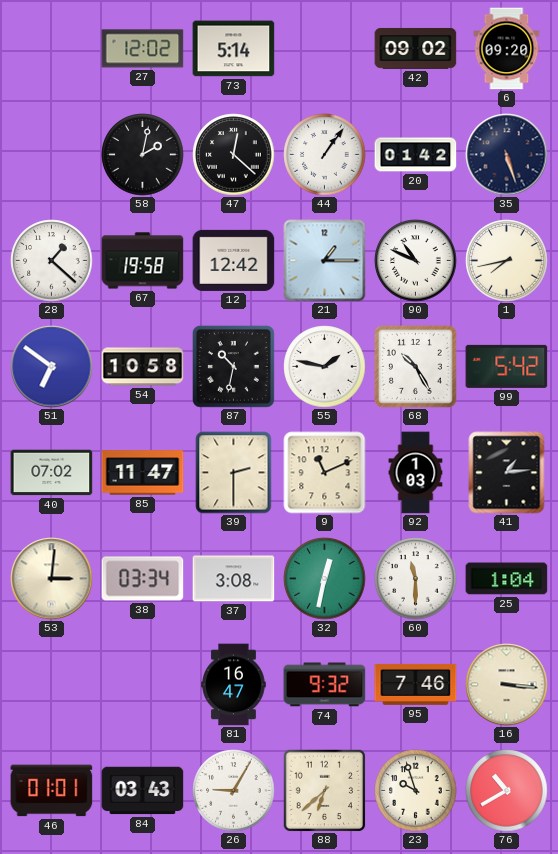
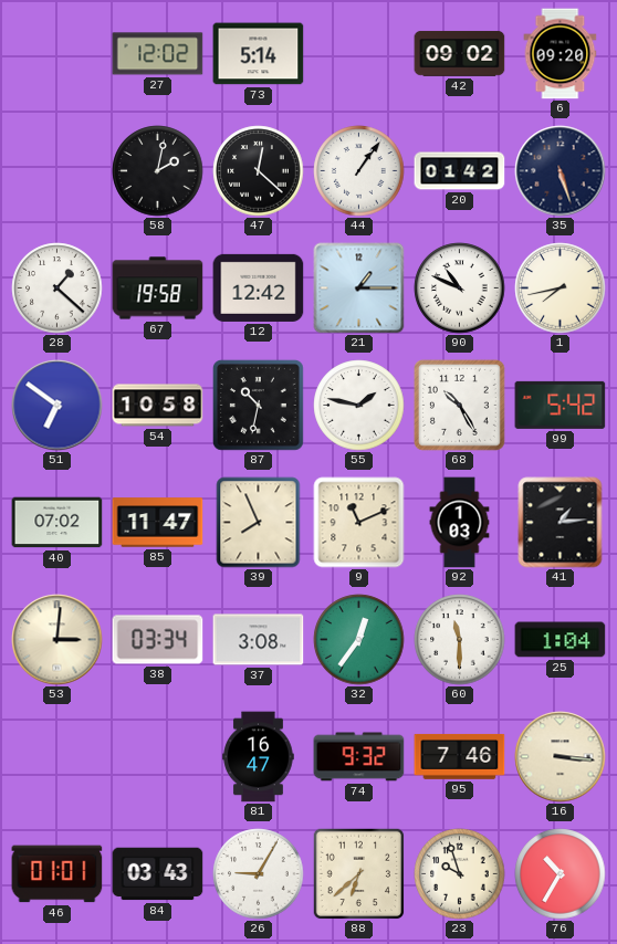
39: 2:30 -> 7:56
32: 12:32 -> 12:36
76: 10:40 -> 10:35
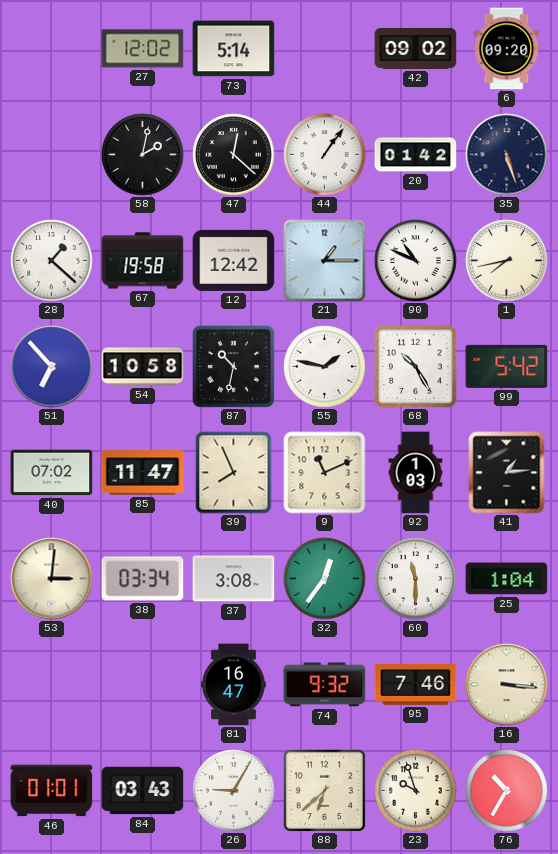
51: 6:51 -> 6:53
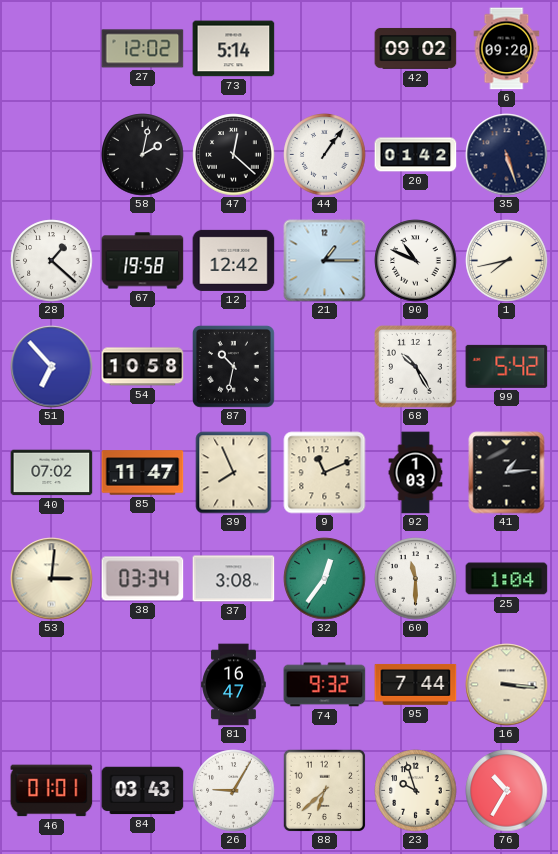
55: 1:47 -> none
95: 7:46 -> 7:44
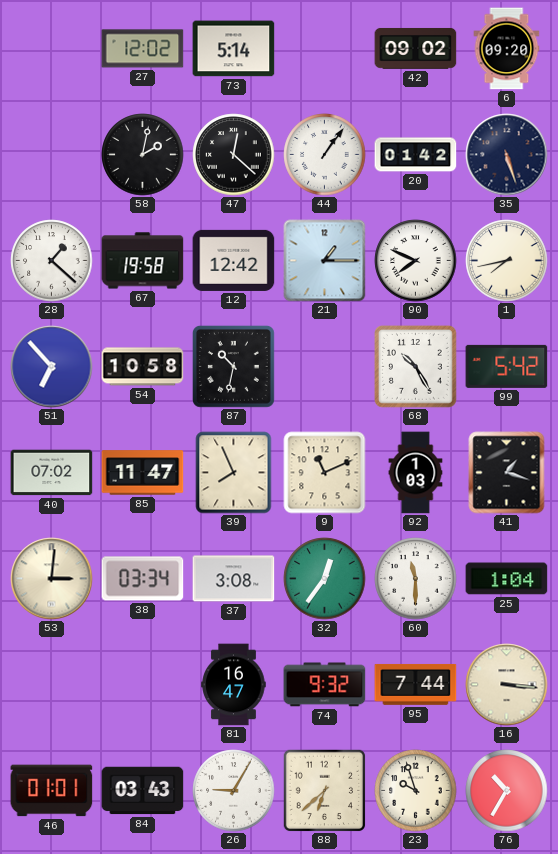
90: 10:49 -> 7:49
41: 1:14 -> 1:18
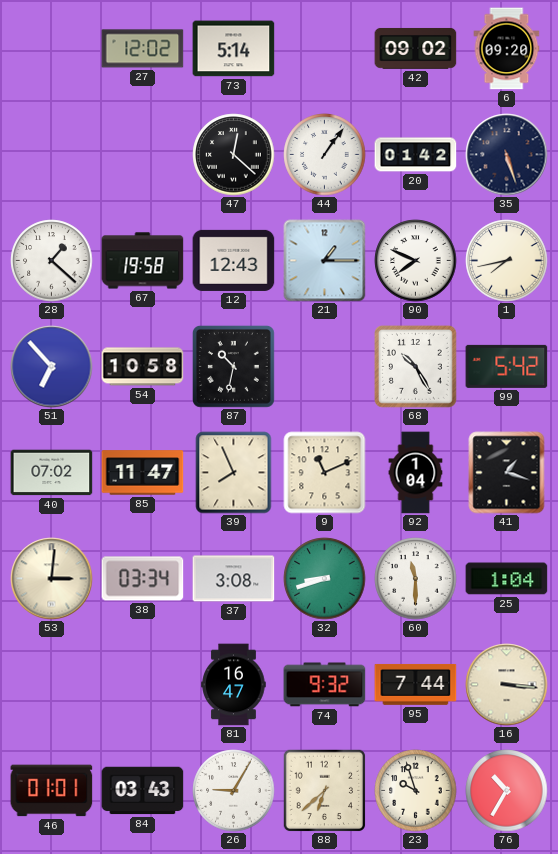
58: 2:02 -> none
12: 12:42 -> 12:43
92: 1:03 -> 1:04
32: 12:36 -> 8:42
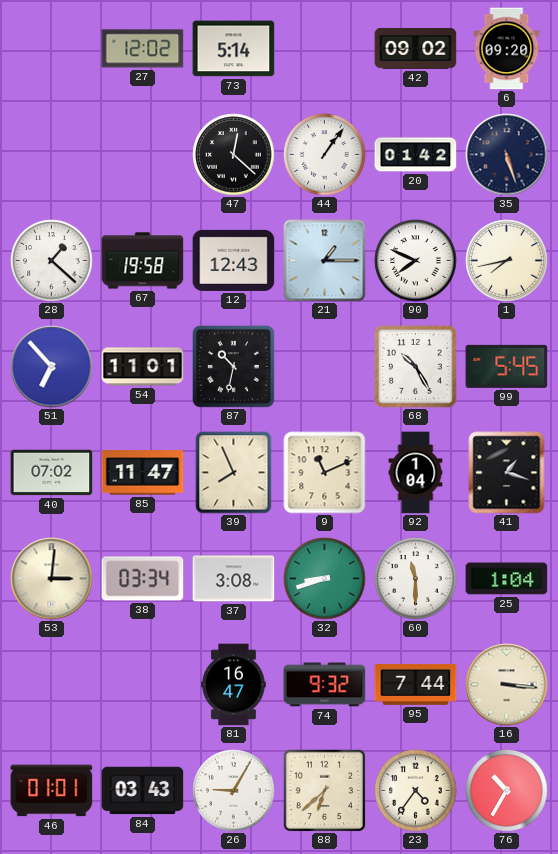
54: 10:58 -> 11:01
99: 5:42 -> 5:45
23: 9:57 -> 4:36
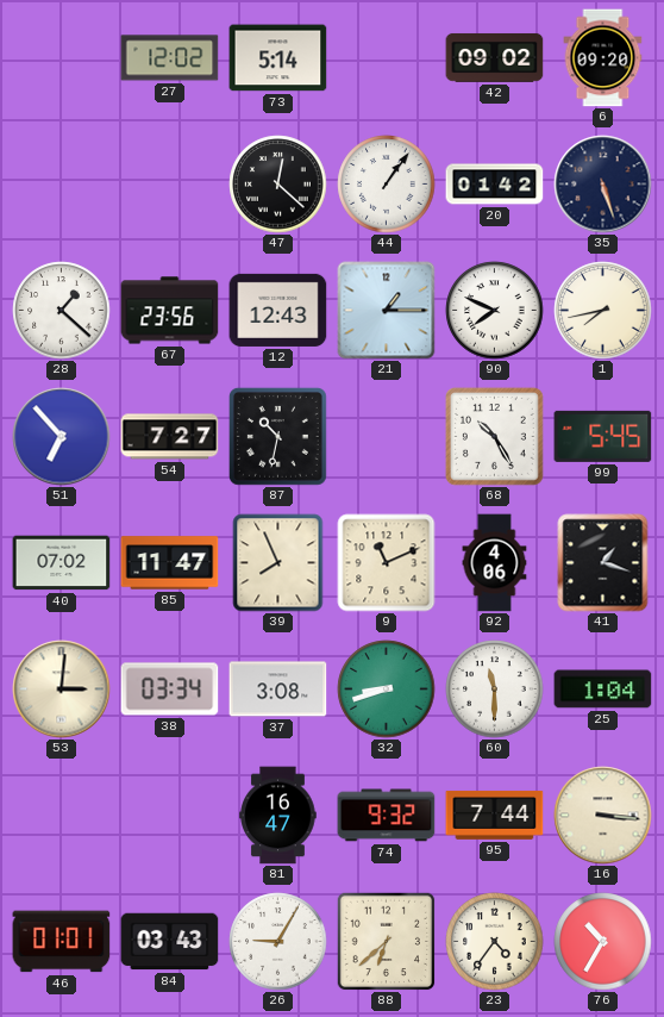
67: 19:58 -> 23:56
54: 11:01 -> 7:27
92: 1:04 -> 4:06
